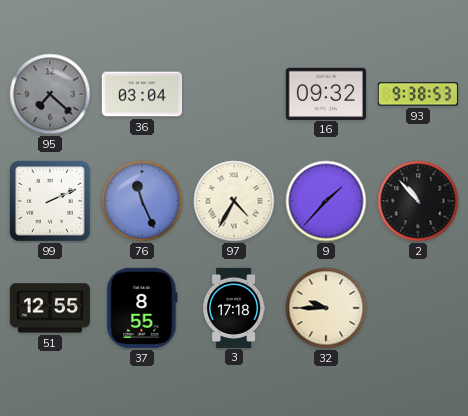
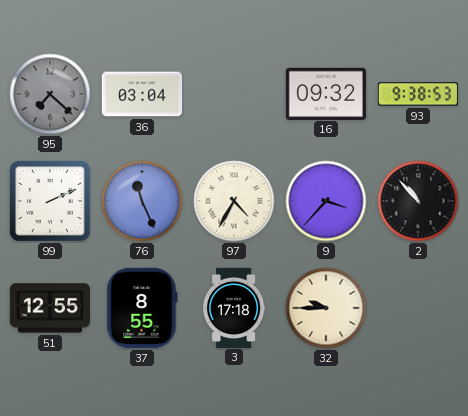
9: 1:37 -> 3:37
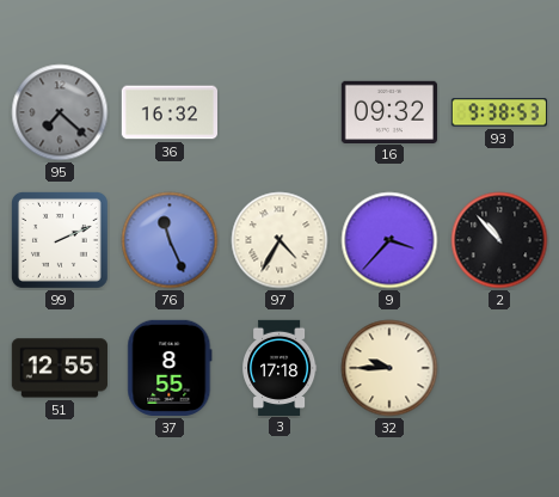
36: 03:04 -> 16:32
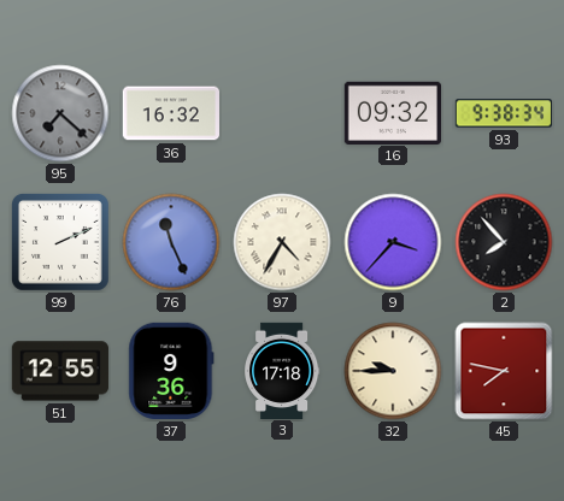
93: 9:38:53 -> 9:38:34
2: 10:53 -> 7:53
37: 8:55 -> 9:36
45: none -> 7:47
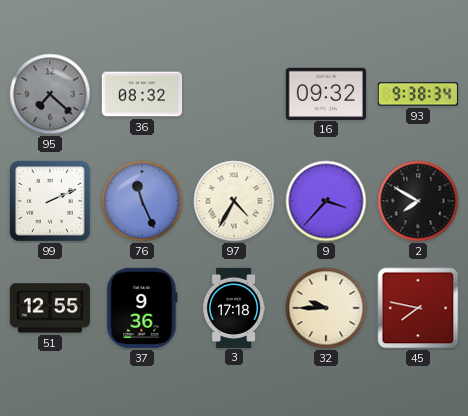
36: 16:32 -> 08:32
2: 7:53 -> 7:50
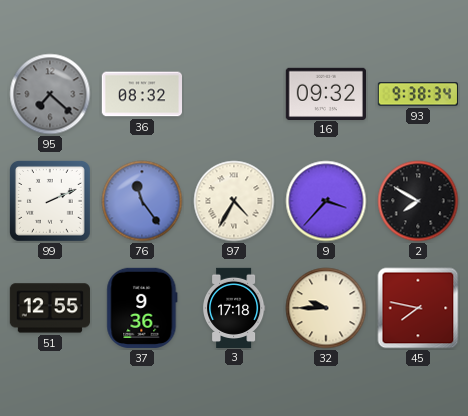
76: 11:26 -> 11:24
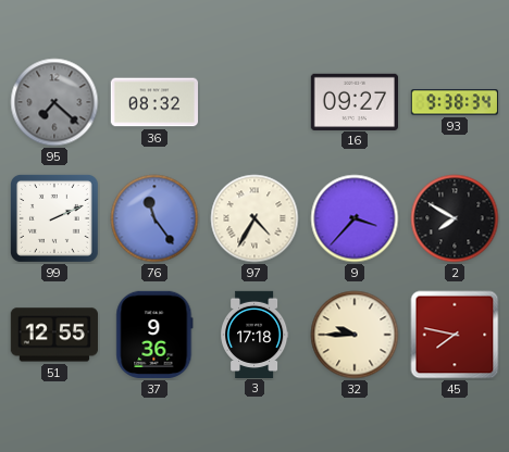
16: 09:32 -> 09:27
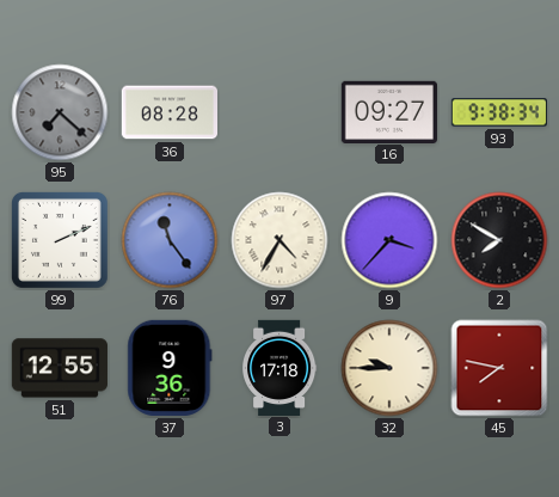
36: 08:32 -> 08:28
